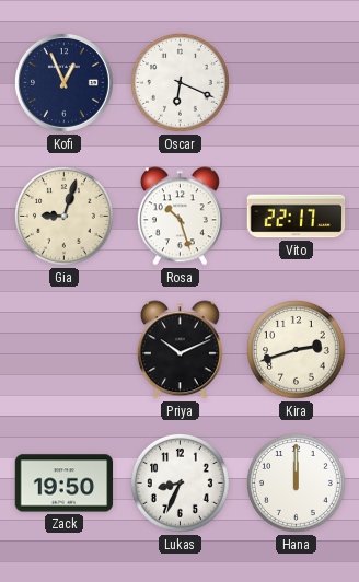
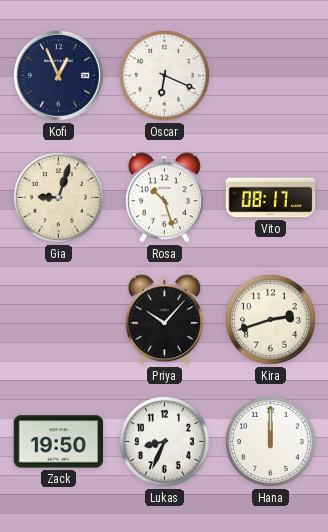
Vito: 22:17 -> 08:17
Priya: 10:11 -> 10:07
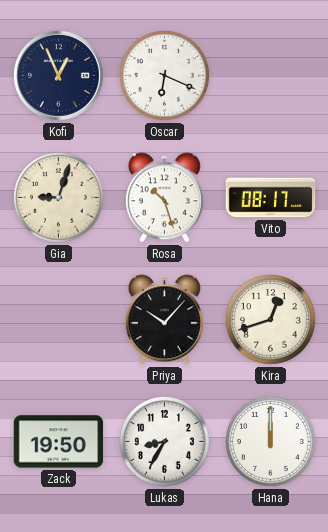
Kira: 2:42 -> 12:42
Lukas: 8:34 -> 8:35
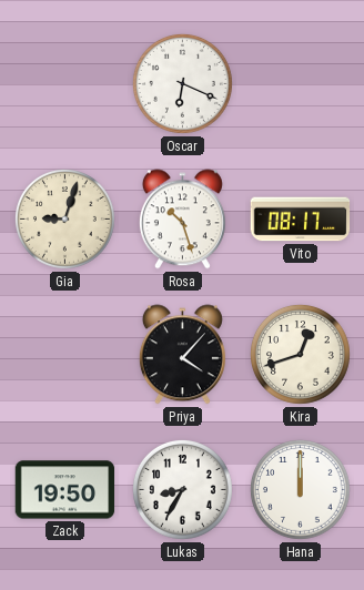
Kofi: 12:56 -> none
Priya: 10:07 -> 4:07
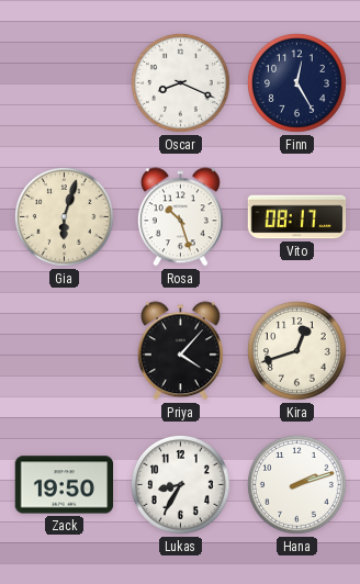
Oscar: 6:19 -> 8:19
Finn: none -> 12:25
Gia: 9:03 -> 6:03
Hana: 12:00 -> 2:12
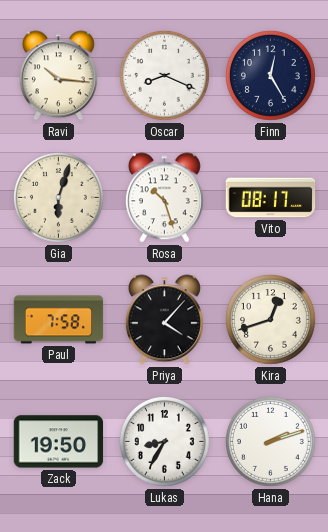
Ravi: none -> 10:16
Paul: none -> 7:58
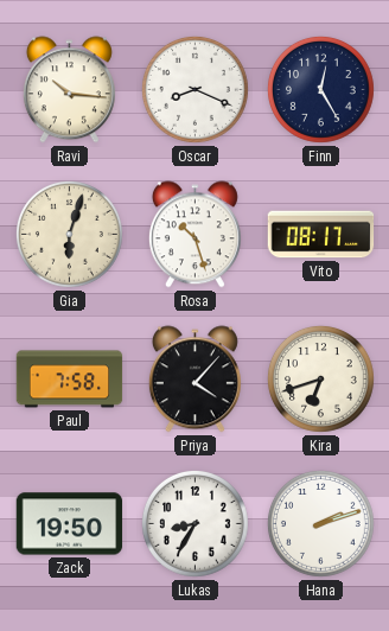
Kira: 12:42 -> 6:42
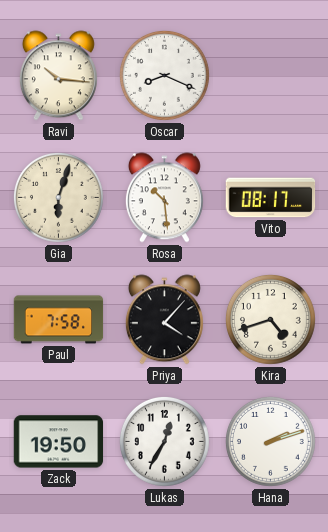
Finn: 12:25 -> none
Rosa: 10:27 -> 10:29
Kira: 6:42 -> 4:42
Lukas: 8:35 -> 12:35
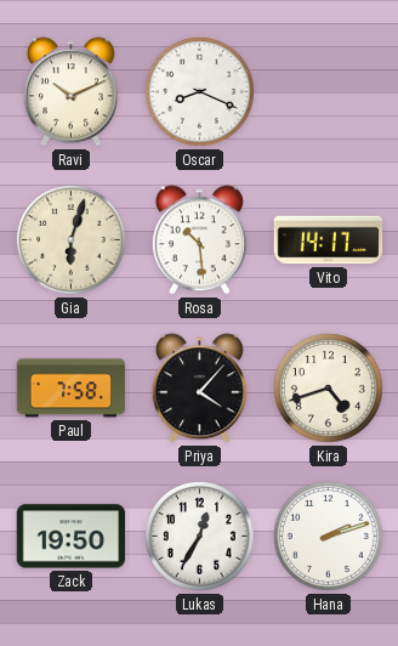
Ravi: 10:16 -> 10:11
Vito: 08:17 -> 14:17
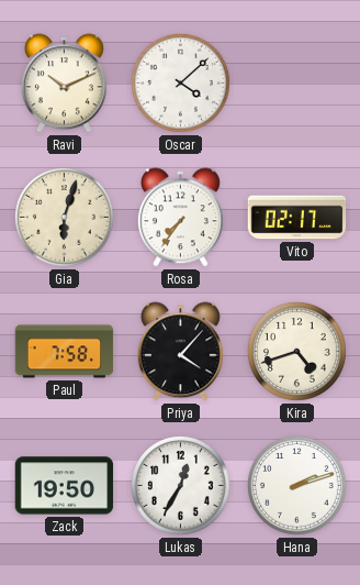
Oscar: 8:19 -> 4:08
Rosa: 10:29 -> 7:36
Vito: 14:17 -> 02:17
